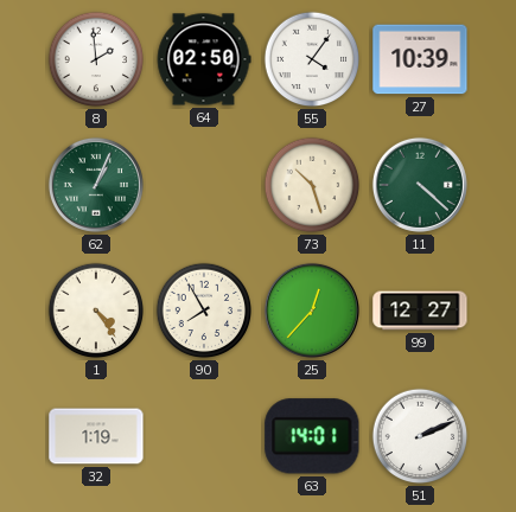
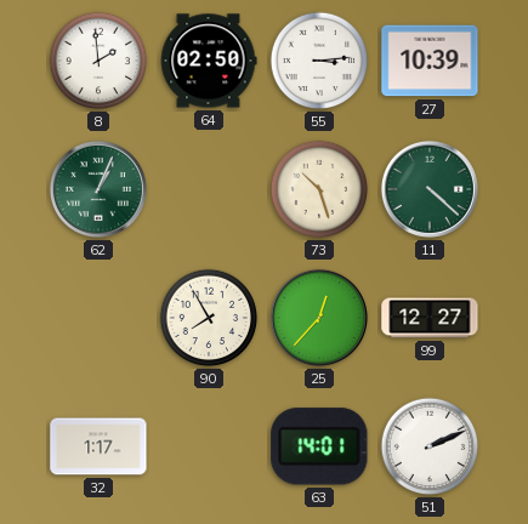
55: 4:06 -> 3:14
1: 4:24 -> none
32: 1:19 -> 1:17
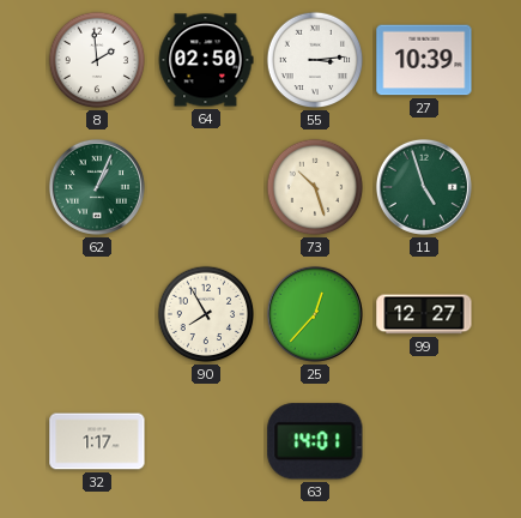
11: 4:22 -> 4:57
51: 2:11 -> none
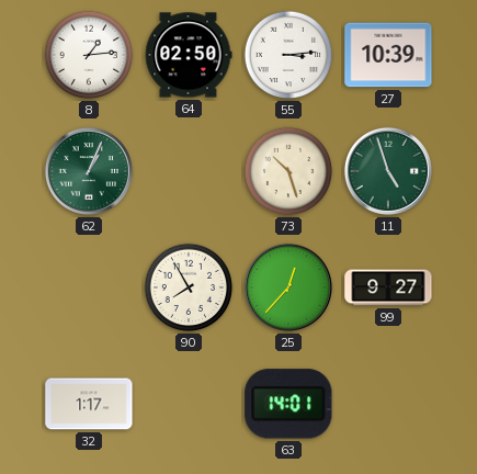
8: 1:59 -> 1:14
99: 12:27 -> 9:27
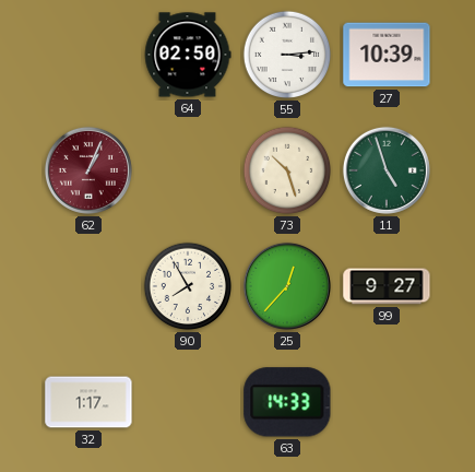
8: 1:14 -> none
62 dial: green -> burgundy
63: 14:01 -> 14:33
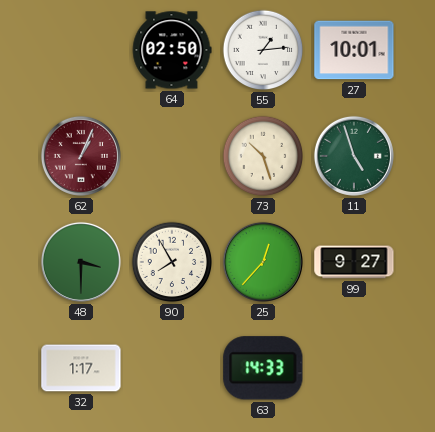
55: 3:14 -> 1:14
27: 10:39 -> 10:01
48: none -> 3:30
